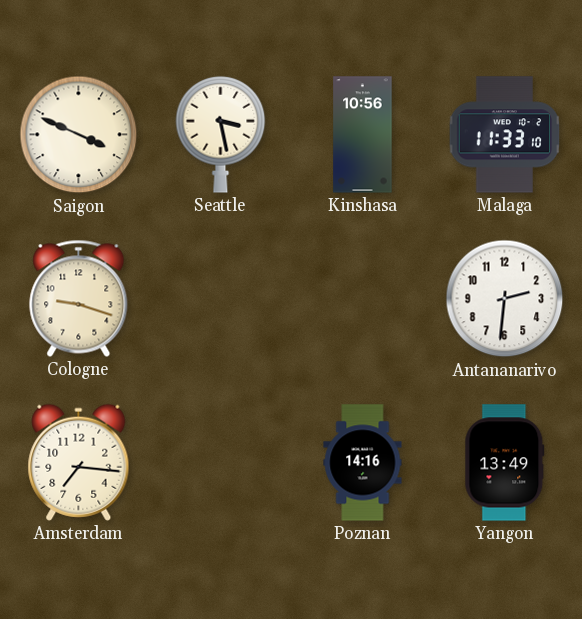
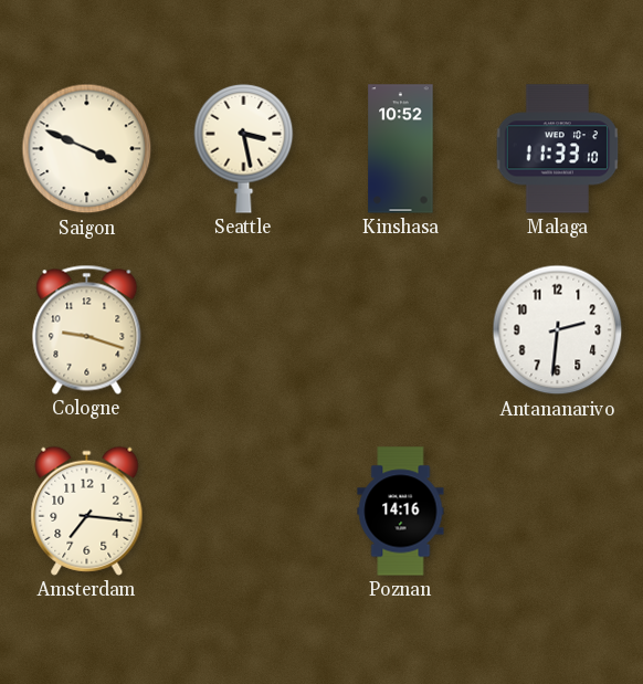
Kinshasa: 10:56 -> 10:52
Yangon: 13:49 -> none
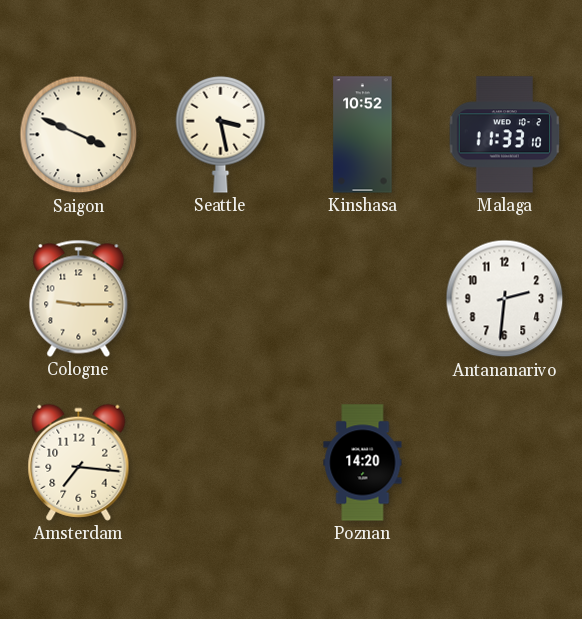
Cologne: 9:18 -> 9:15
Poznan: 14:16 -> 14:20
